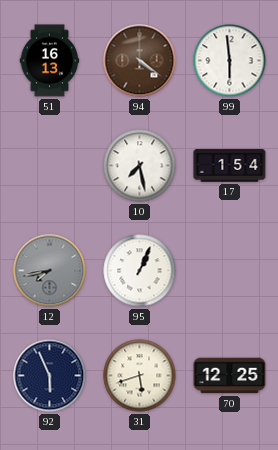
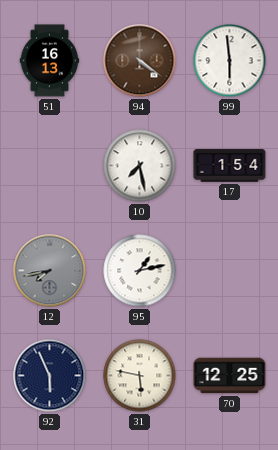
95: 1:04 -> 1:13
31: 5:42 -> 5:47
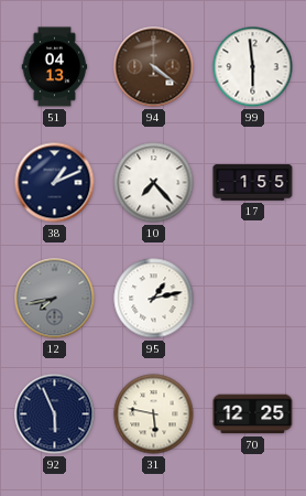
51: 16:13 -> 04:13
38: none -> 1:11
10: 7:28 -> 7:23
17: 1:54 -> 1:55
